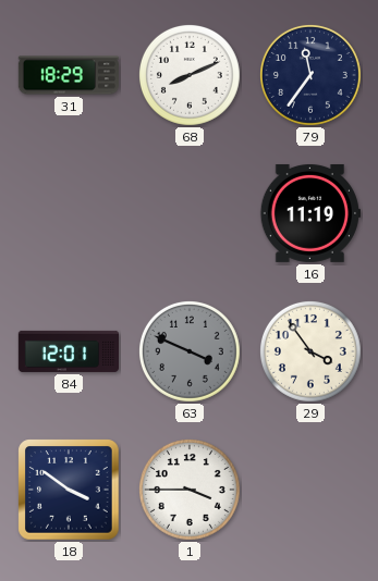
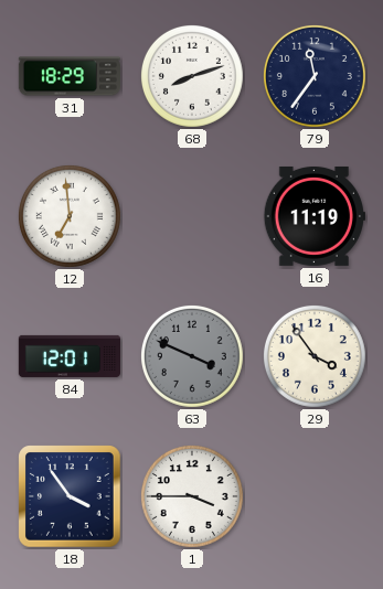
68: 8:11 -> 8:12
12: none -> 6:59
18: 3:51 -> 3:54
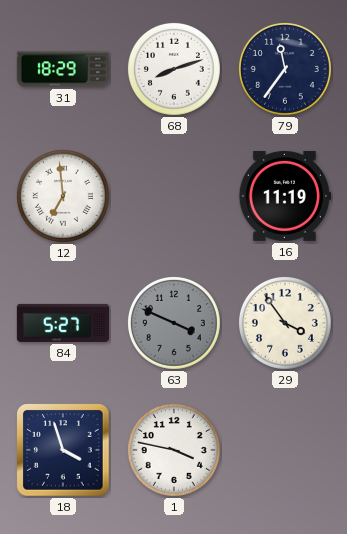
84: 12:01 -> 5:27
18: 3:54 -> 3:57
1: 3:45 -> 3:47
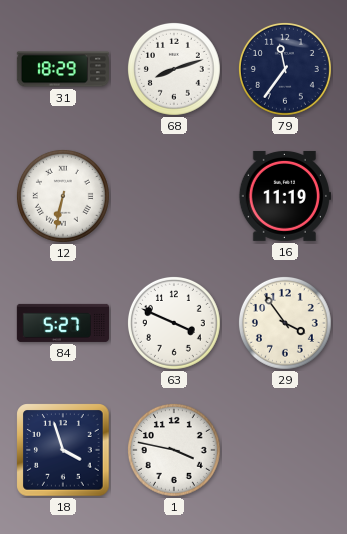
12: 6:59 -> 6:32
63 dial: grey -> white
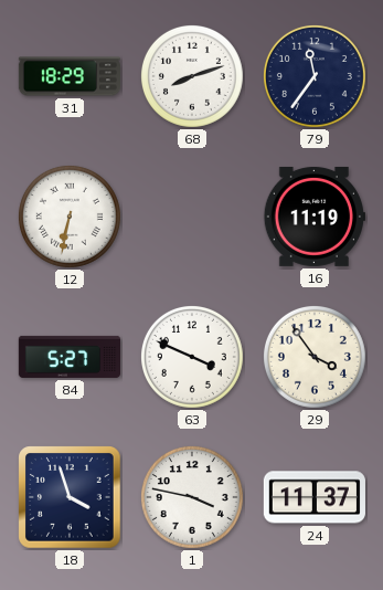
24: none -> 11:37
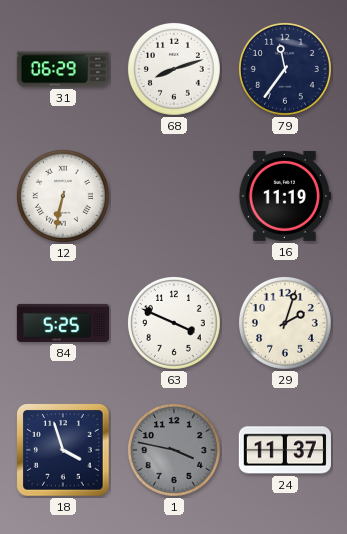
31: 18:29 -> 06:29
84: 5:27 -> 5:25
29: 3:54 -> 2:03
1 dial: white -> grey
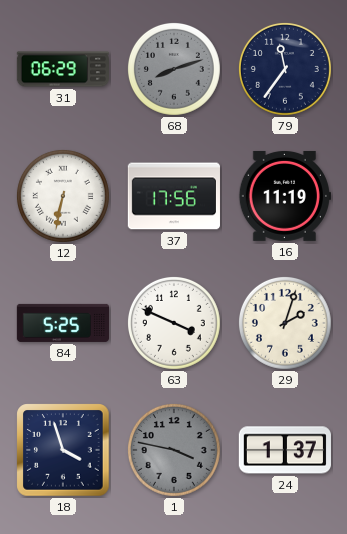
68 dial: white -> grey
37: none -> 17:56
24: 11:37 -> 1:37
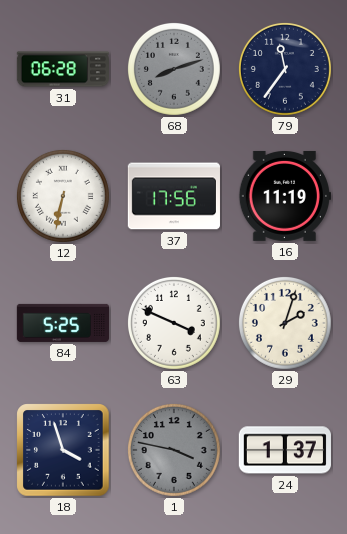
31: 06:29 -> 06:28
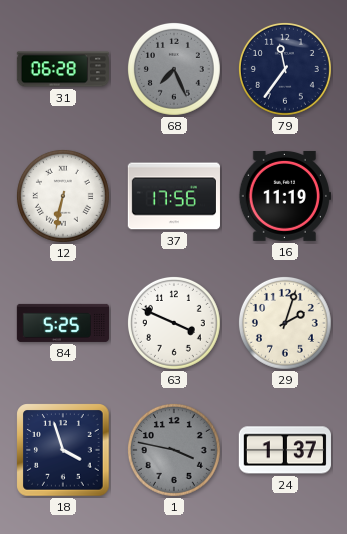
68: 8:12 -> 7:26
